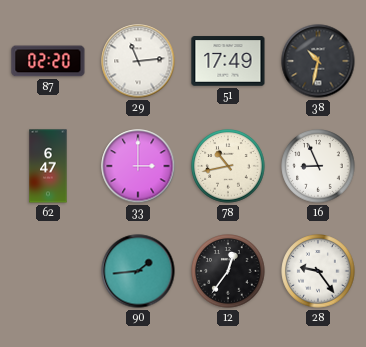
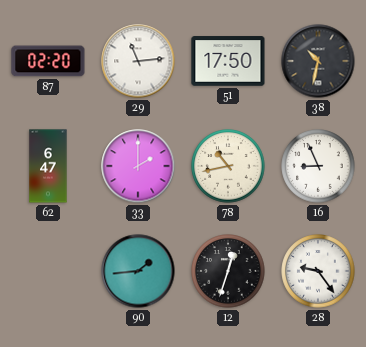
51: 17:49 -> 17:50
33: 3:00 -> 2:00
12: 12:36 -> 12:33
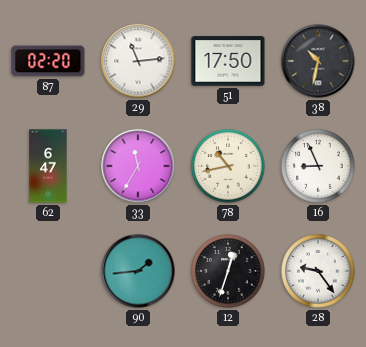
33: 2:00 -> 11:35
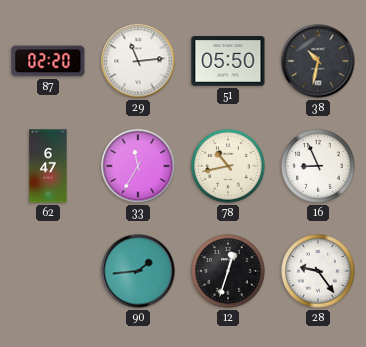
51: 17:50 -> 05:50
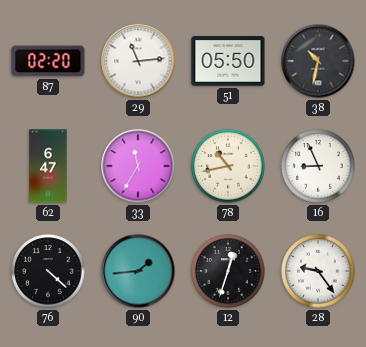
76: none -> 4:22
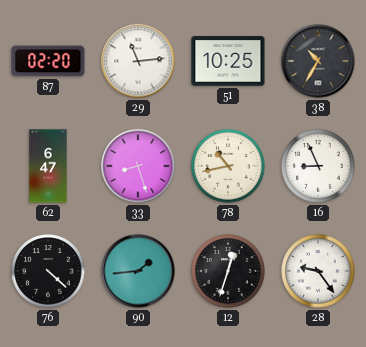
51: 05:50 -> 10:25
38: 10:32 -> 10:35
33: 11:35 -> 8:27
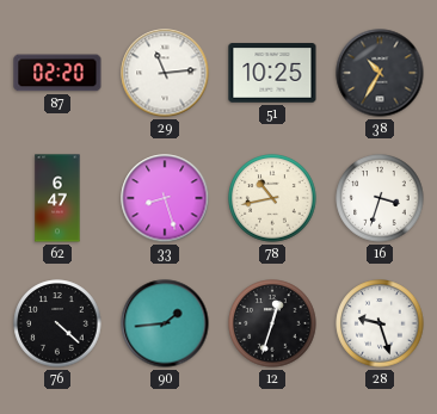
16: 8:56 -> 3:33
28: 9:24 -> 9:27
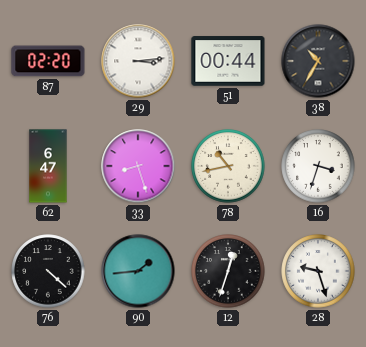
29: 11:14 -> 3:14
51: 10:25 -> 00:44
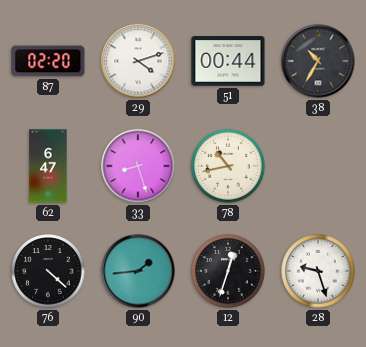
29: 3:14 -> 4:12
16: 3:33 -> none
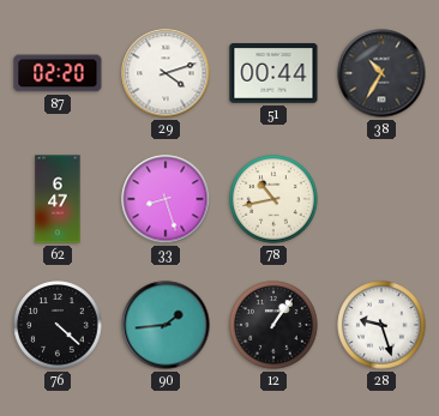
12: 12:33 -> 1:06
